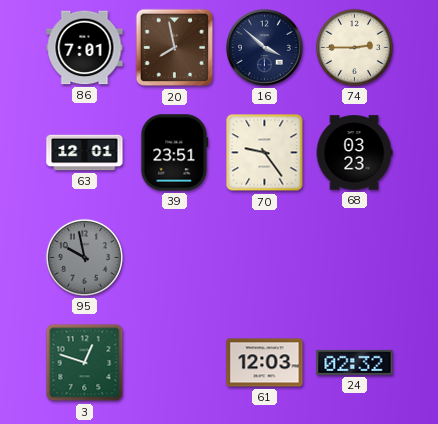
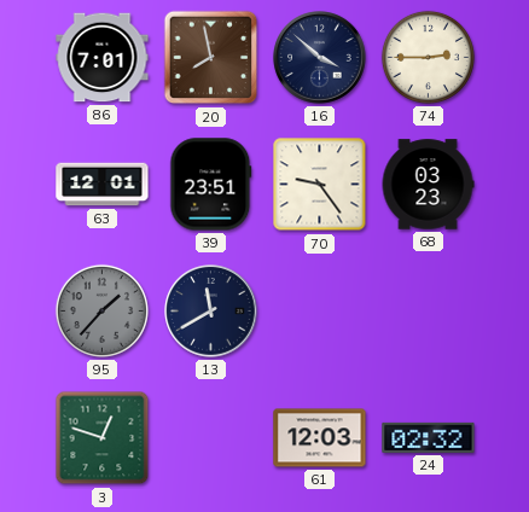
95: 9:58 -> 1:37
13: none -> 11:40
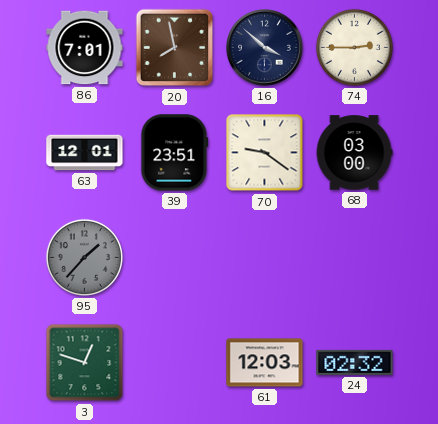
70: 9:24 -> 9:21
68: 03:23 -> 03:00
13: 11:40 -> none
